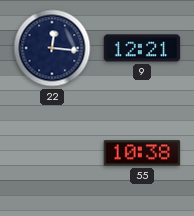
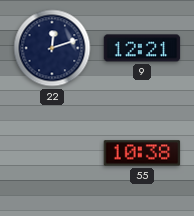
22: 12:16 -> 12:12
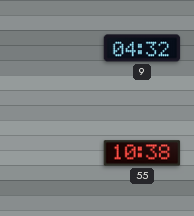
22: 12:12 -> none
9: 12:21 -> 04:32
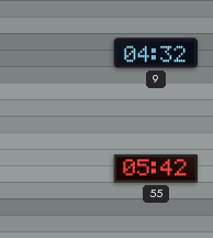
55: 10:38 -> 05:42
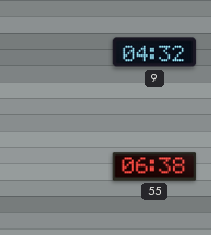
55: 05:42 -> 06:38
